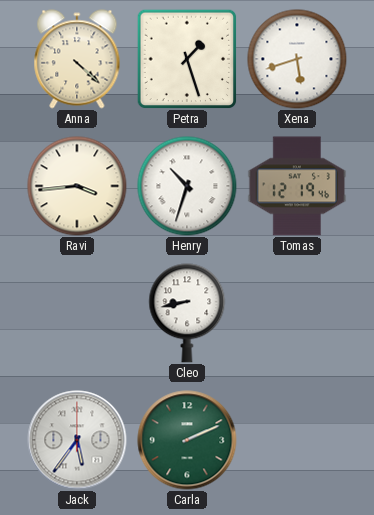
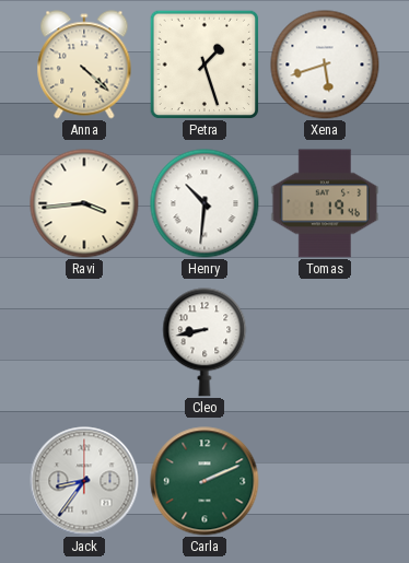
Henry: 10:33 -> 10:31
Tomas: 12:19 -> 1:19
Jack: 5:36 -> 8:36
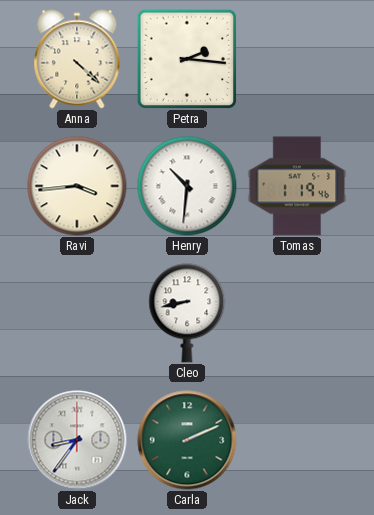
Petra: 1:27 -> 2:16
Xena: 5:42 -> none
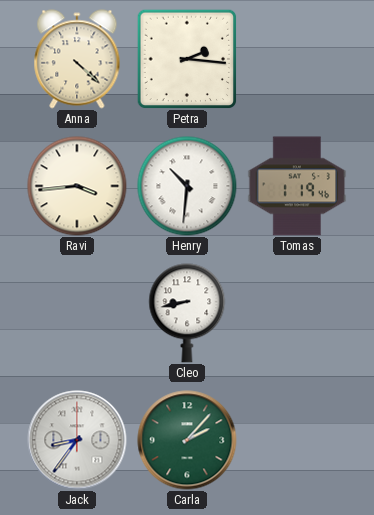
Carla: 2:11 -> 2:07
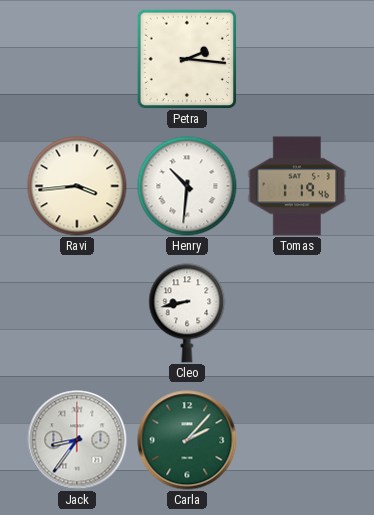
Anna: 4:22 -> none
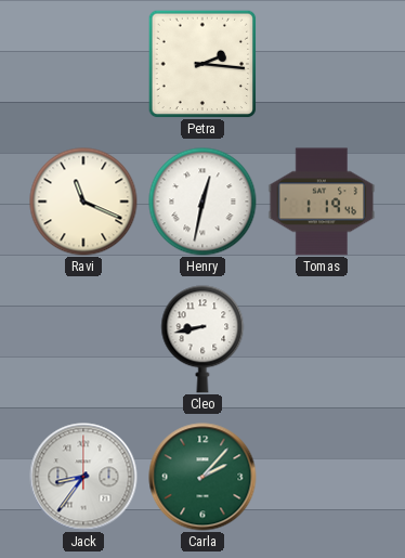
Ravi: 3:44 -> 11:19
Henry: 10:31 -> 12:32
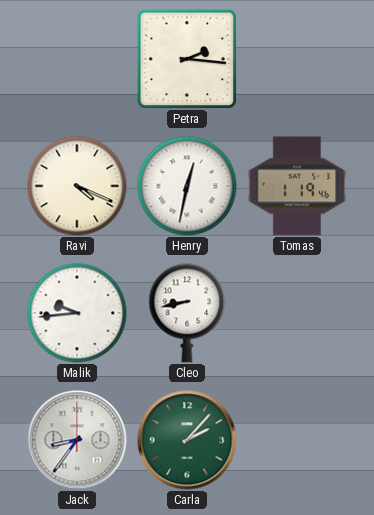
Ravi: 11:19 -> 4:19
Malik: none -> 9:44
